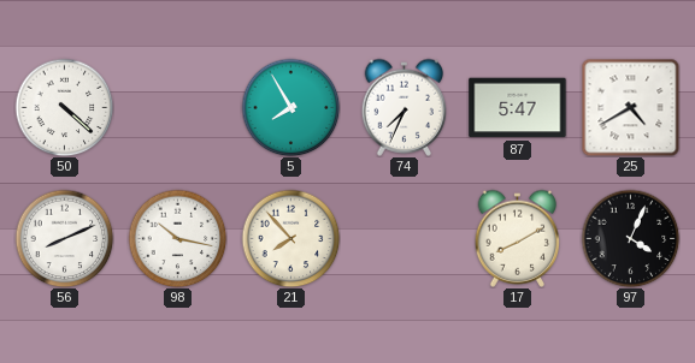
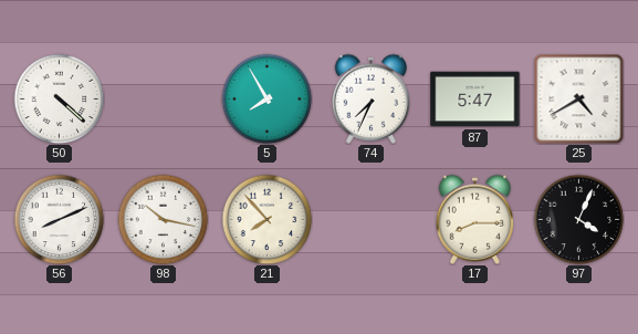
17: 8:10 -> 8:15
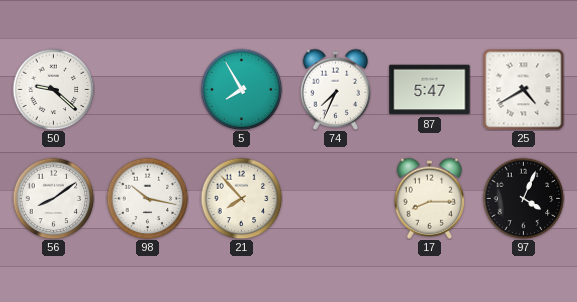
50: 4:22 -> 9:22
56: 8:11 -> 8:09
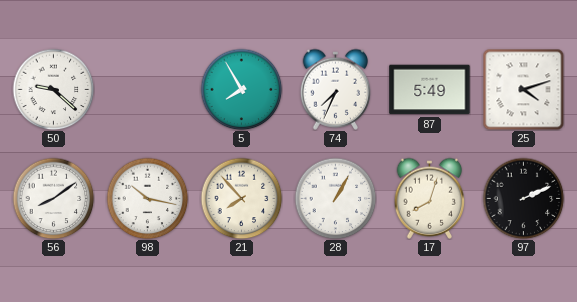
87: 5:47 -> 5:49
25: 4:40 -> 4:12
28: none -> 1:05
17: 8:15 -> 8:03
97: 4:04 -> 2:11
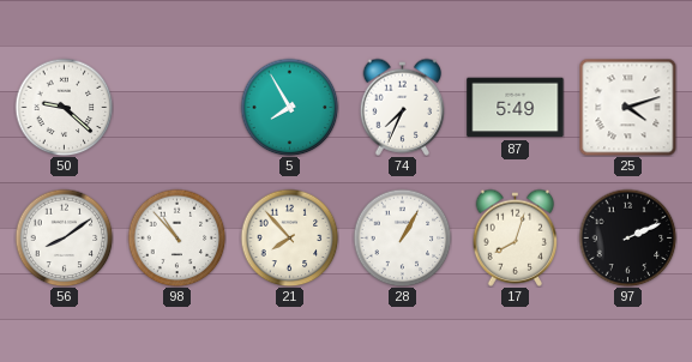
98: 10:17 -> 10:53
